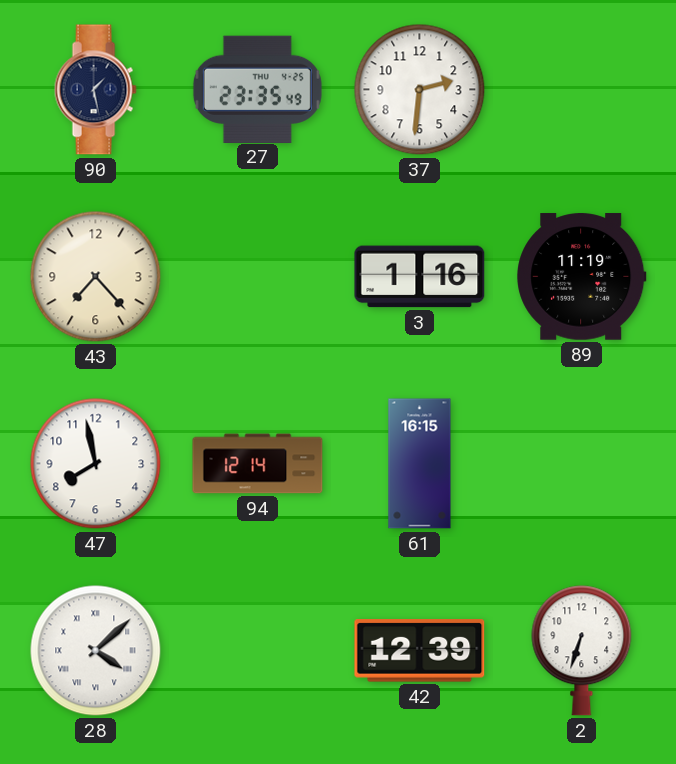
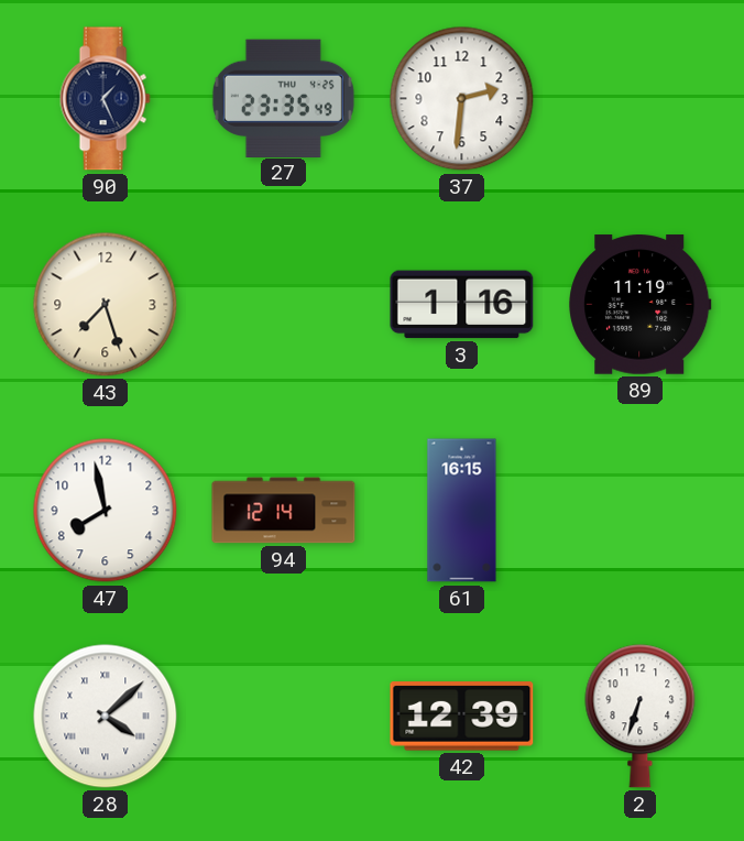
90: 1:28 -> 1:26
43: 7:23 -> 7:27
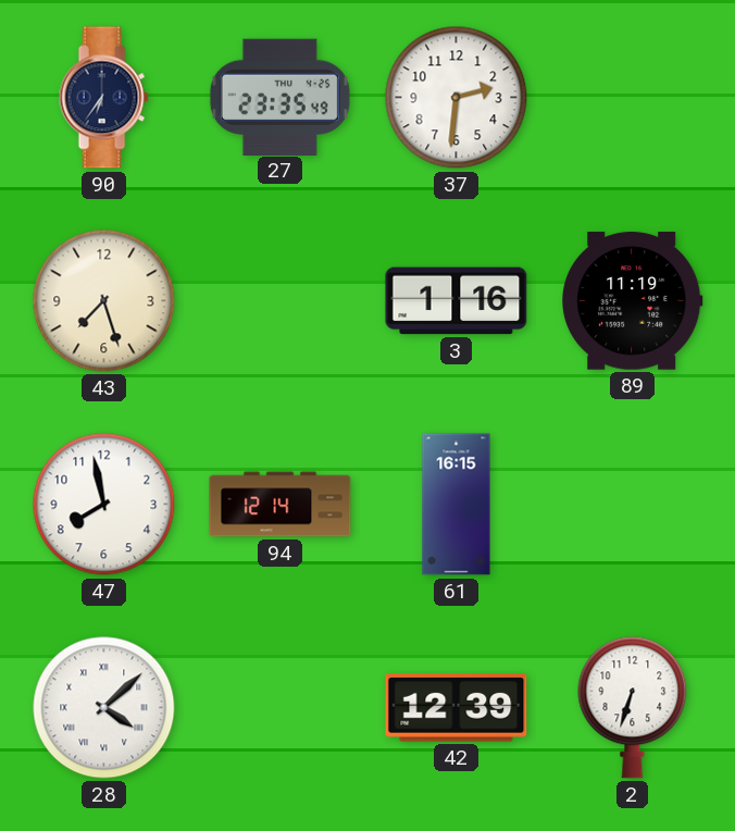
90: 1:26 -> 6:36
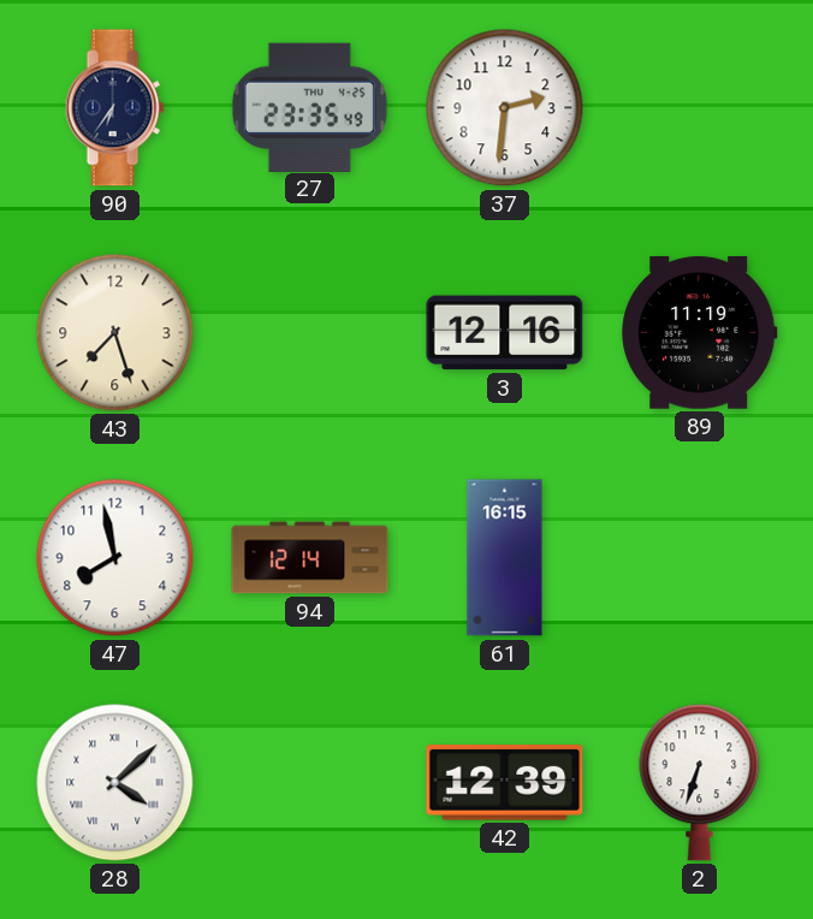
3: 1:16 -> 12:16
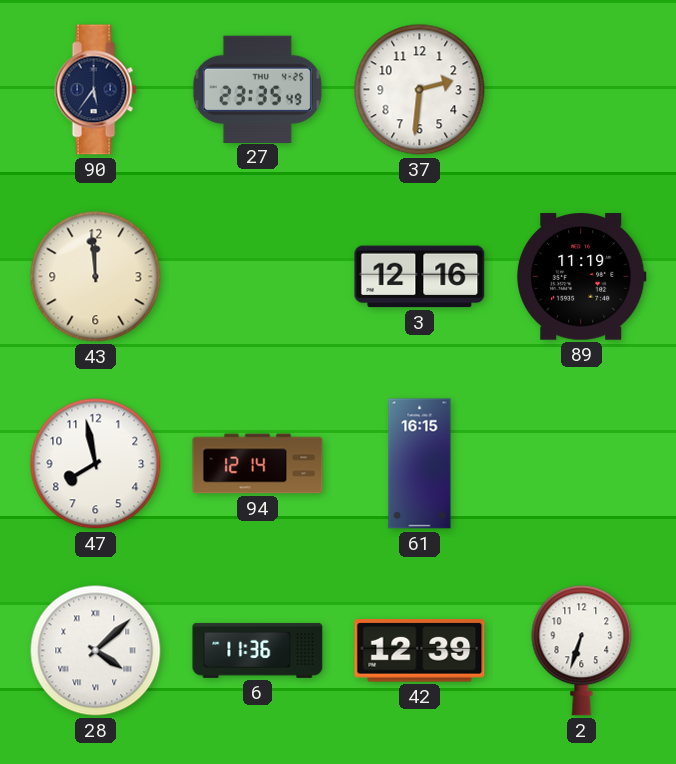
90: 6:36 -> 5:36
43: 7:27 -> 11:59
6: none -> 11:36
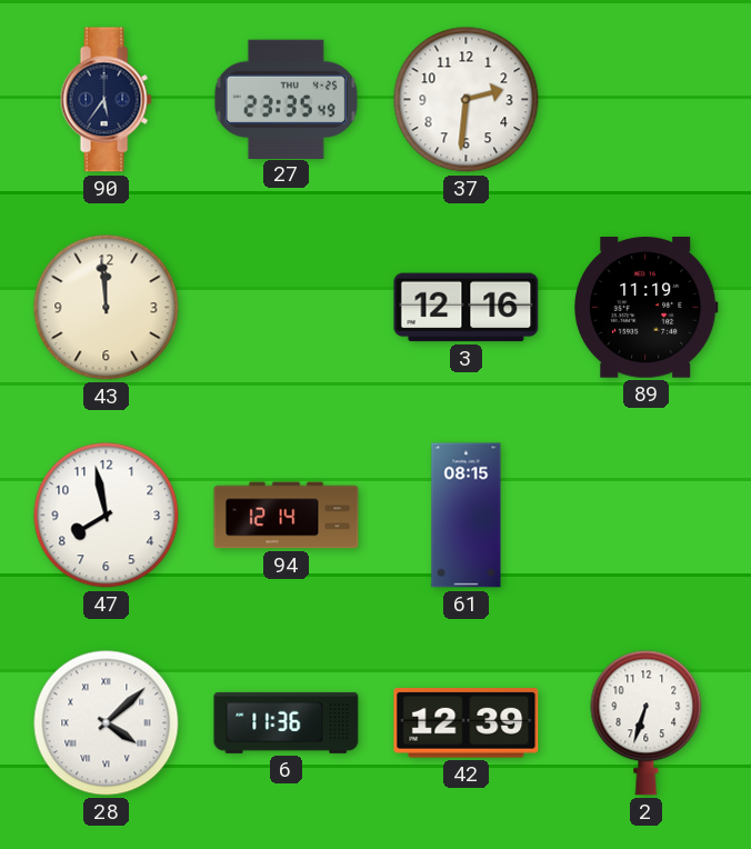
61: 16:15 -> 08:15
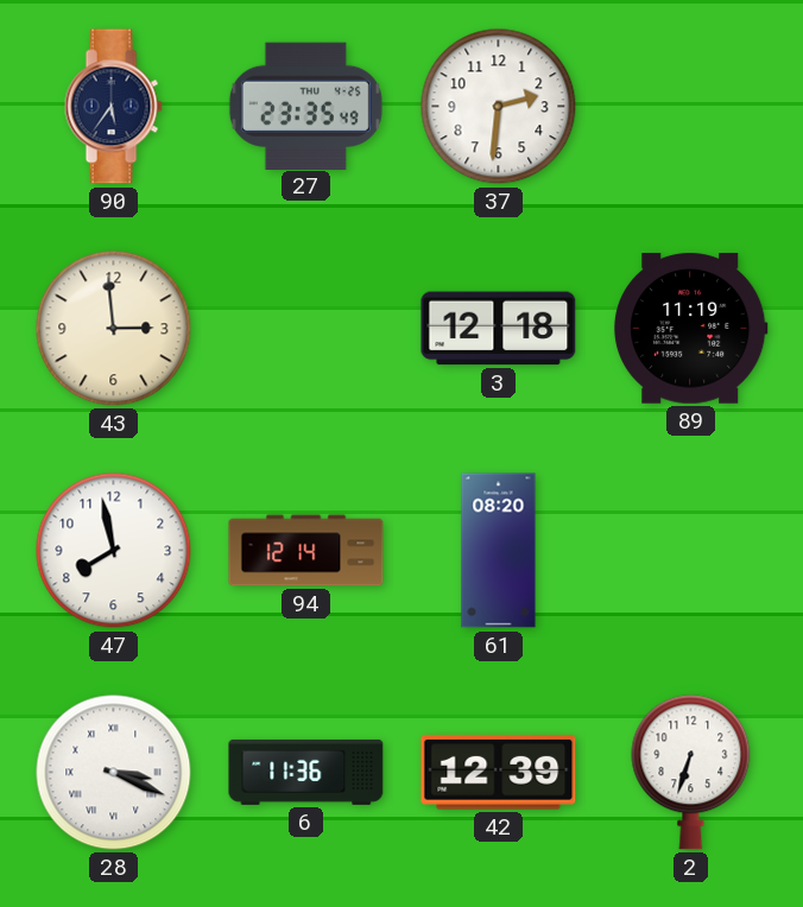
43: 11:59 -> 2:59
3: 12:16 -> 12:18
61: 08:15 -> 08:20
28: 4:08 -> 3:19
